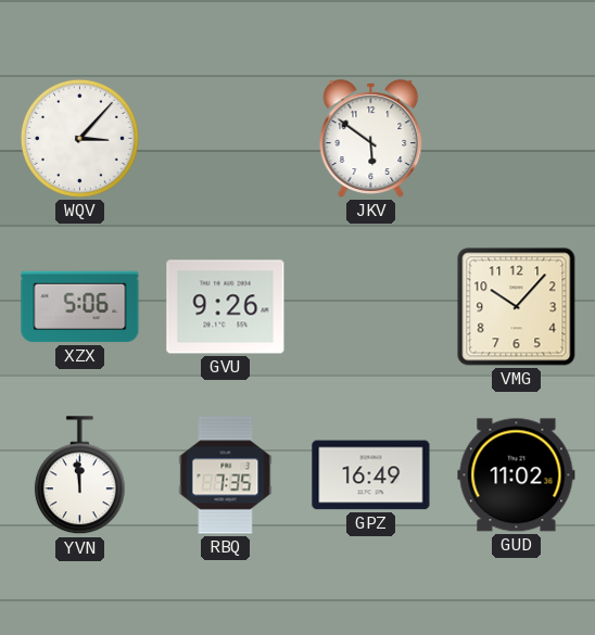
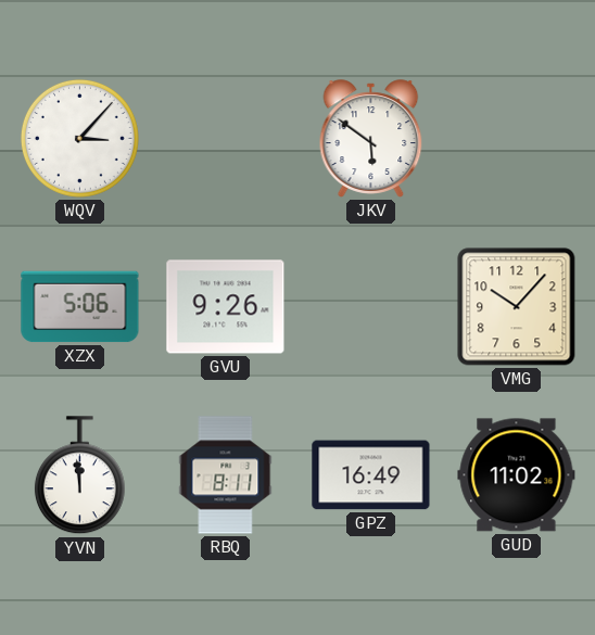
RBQ: 7:35 -> 8:11
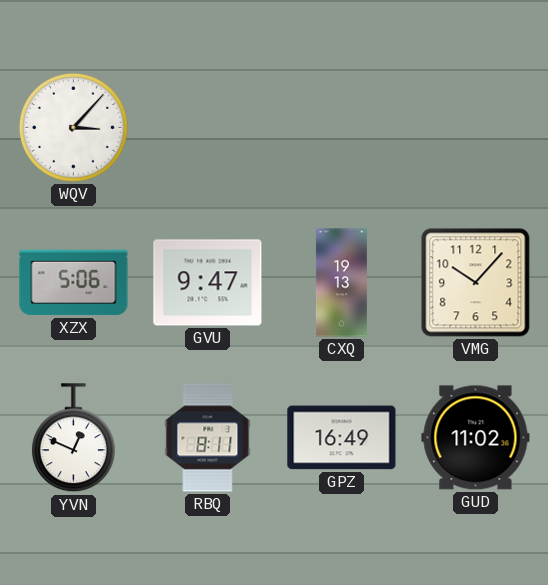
JKV: 5:51 -> none
GVU: 9:26 -> 9:47
CXQ: none -> 19:13
YVN: 11:59 -> 12:49
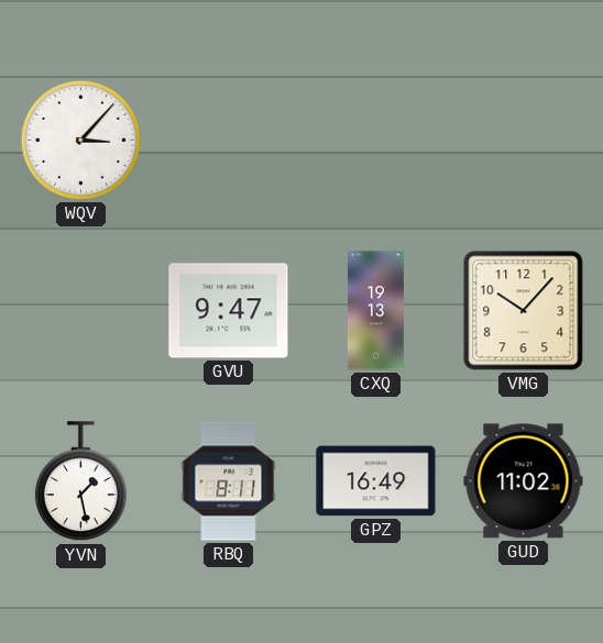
XZX: 5:06 -> none
YVN: 12:49 -> 1:28
